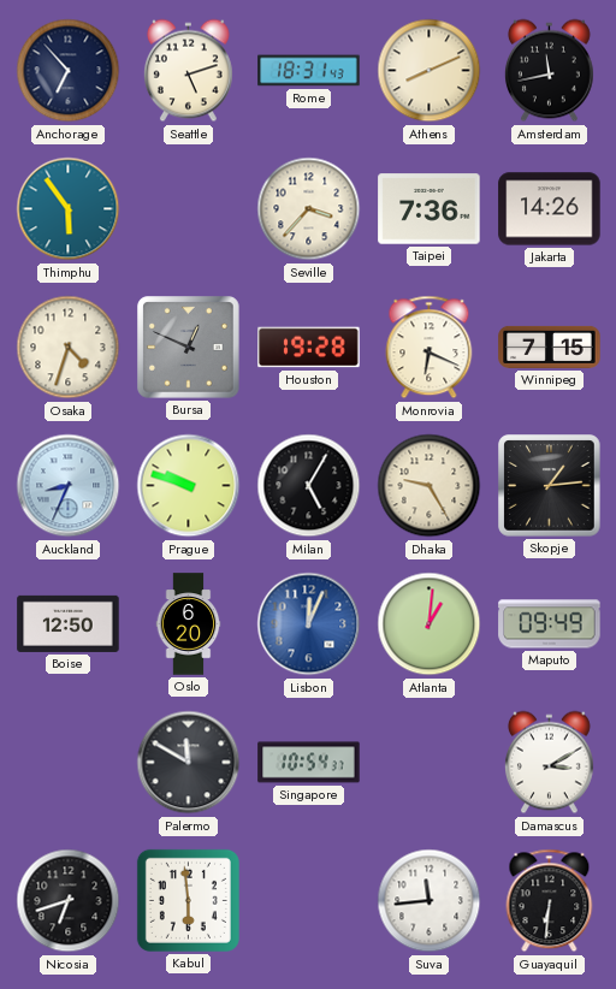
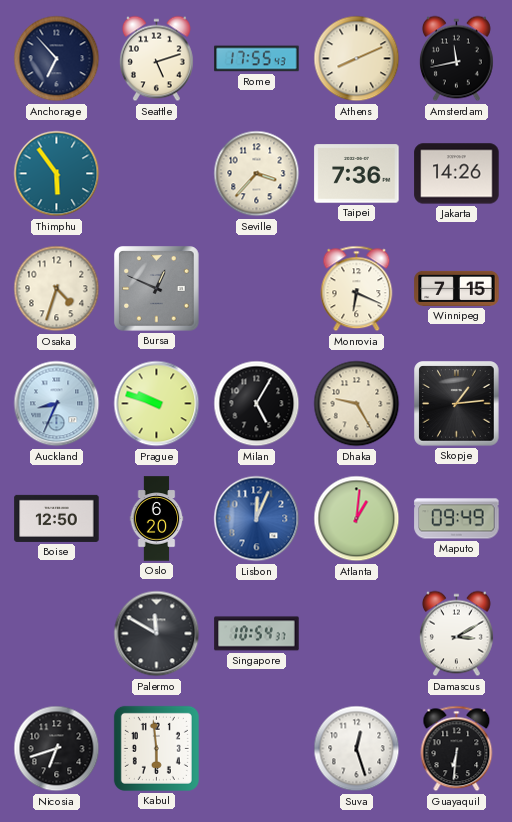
Rome: 18:31 -> 17:55
Houston: 19:28 -> none
Suva: 11:44 -> 12:27
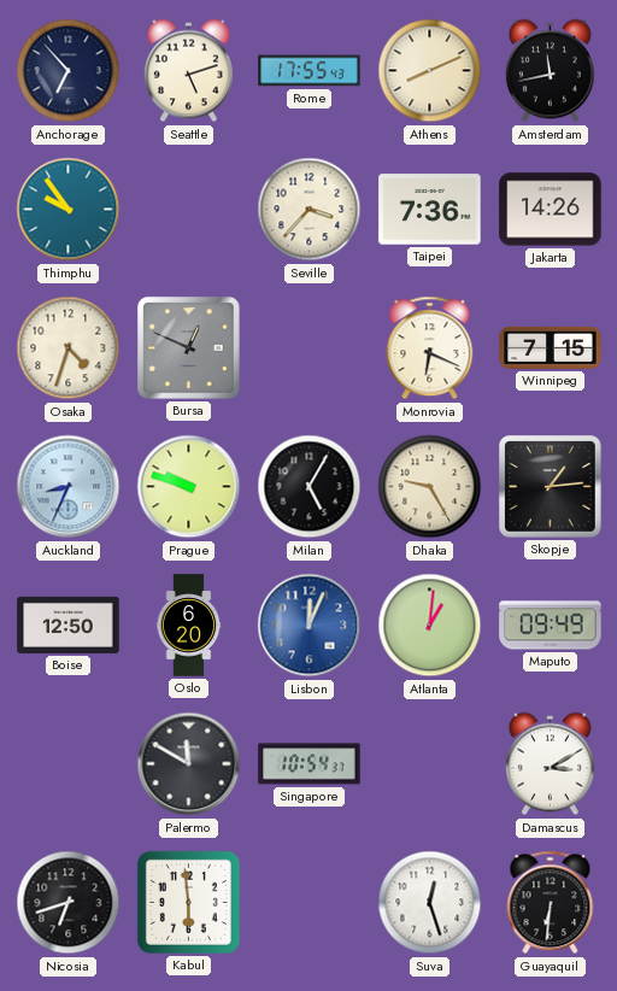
Thimphu: 5:54 -> 9:54
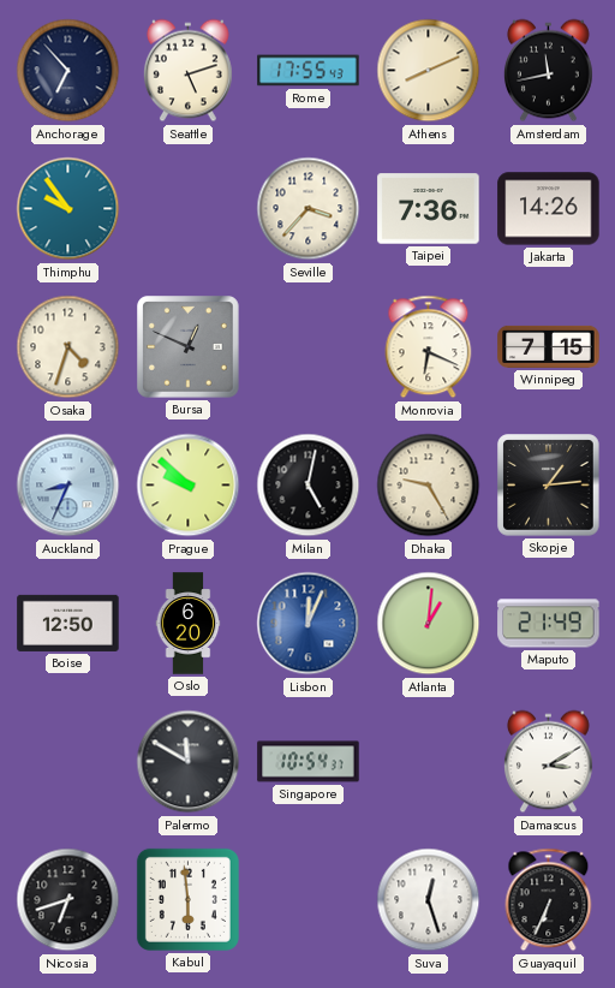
Prague: 9:48 -> 9:52
Milan: 5:05 -> 5:02
Maputo: 09:49 -> 21:49
Guayaquil: 6:31 -> 6:34
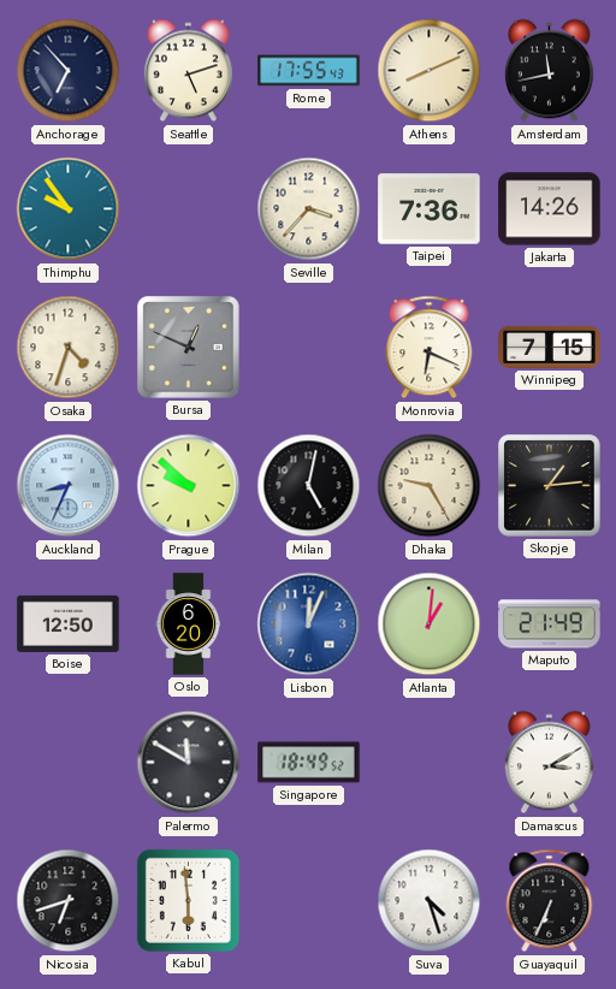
Singapore: 10:54 -> 18:49
Suva: 12:27 -> 4:27
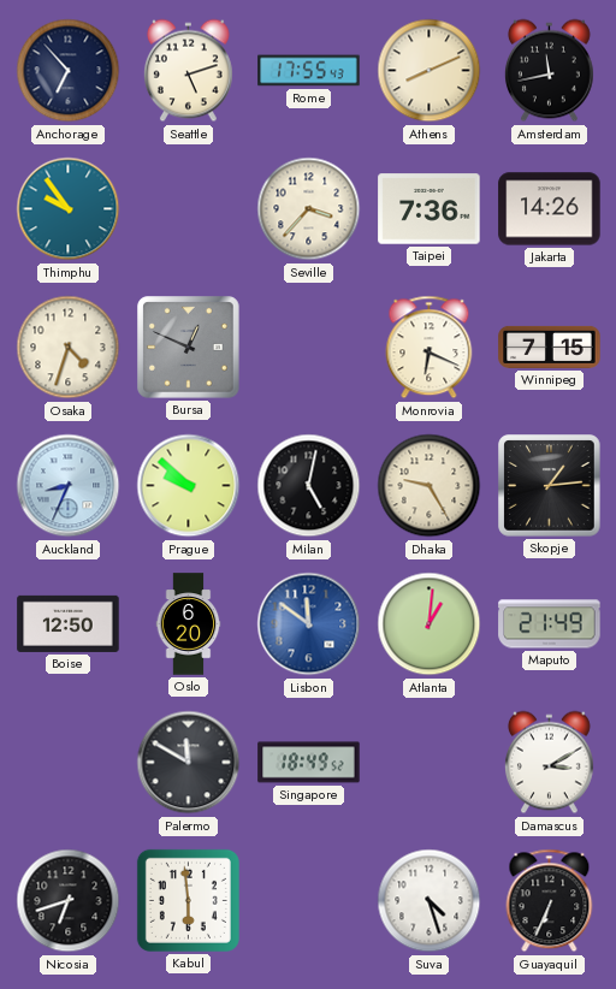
Lisbon: 12:04 -> 11:51
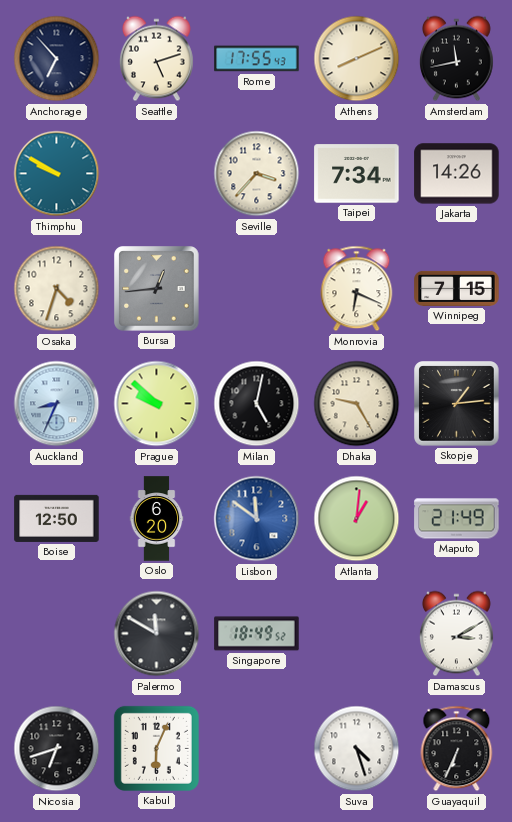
Thimphu: 9:54 -> 9:50
Taipei: 7:36 -> 7:34
Bursa: 12:49 -> 12:44
Kabul: 5:59 -> 6:04
